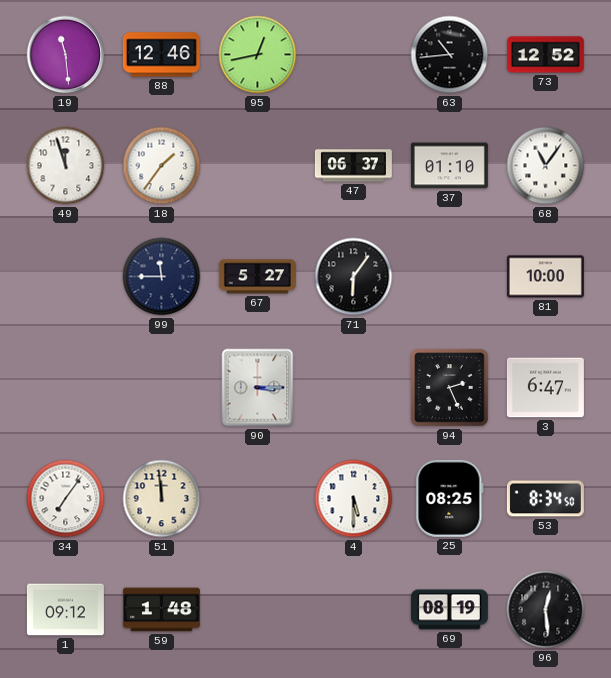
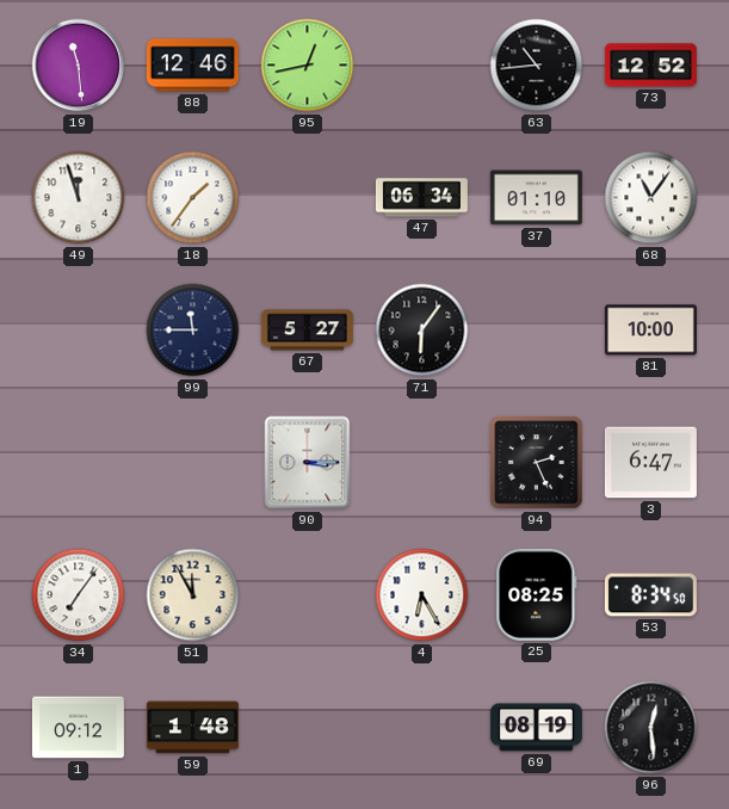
47: 06:37 -> 06:34
51: 11:59 -> 11:55
4: 5:30 -> 6:25
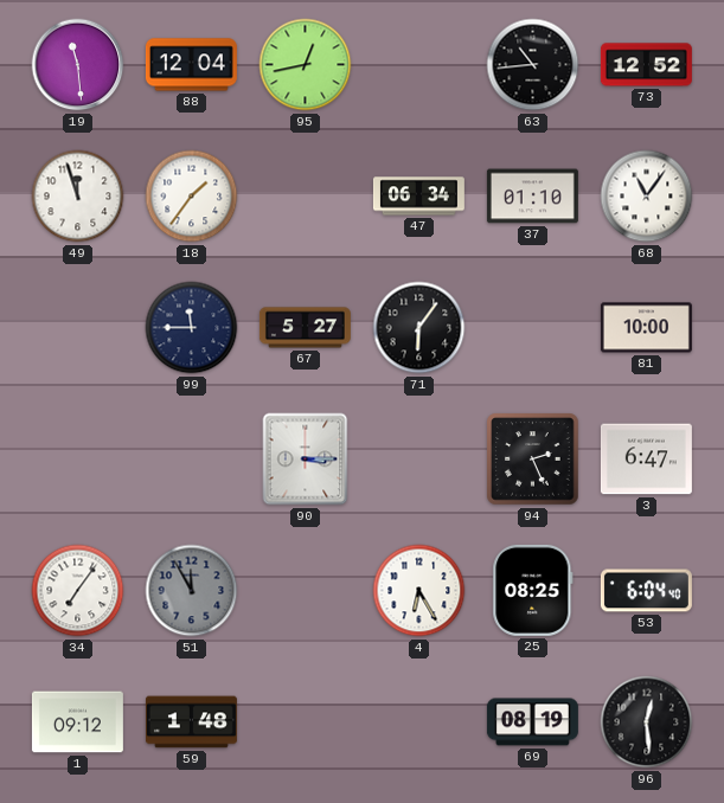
88: 12:46 -> 12:04
51 dial: cream -> grey
53: 8:34 -> 6:04
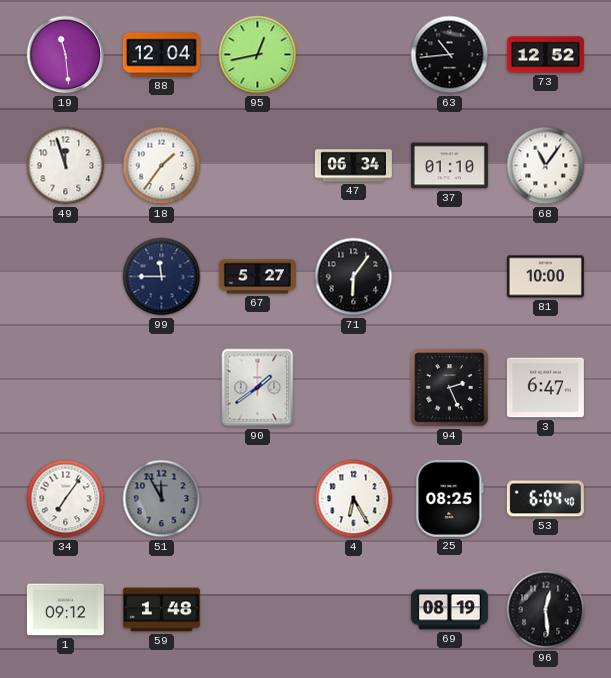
90: 3:15 -> 1:39
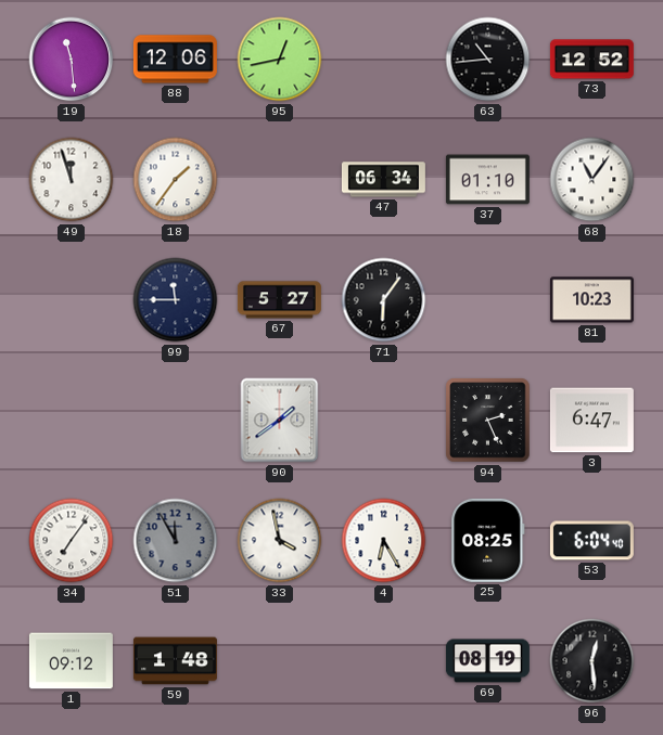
88: 12:04 -> 12:06
81: 10:00 -> 10:23
33: none -> 3:58
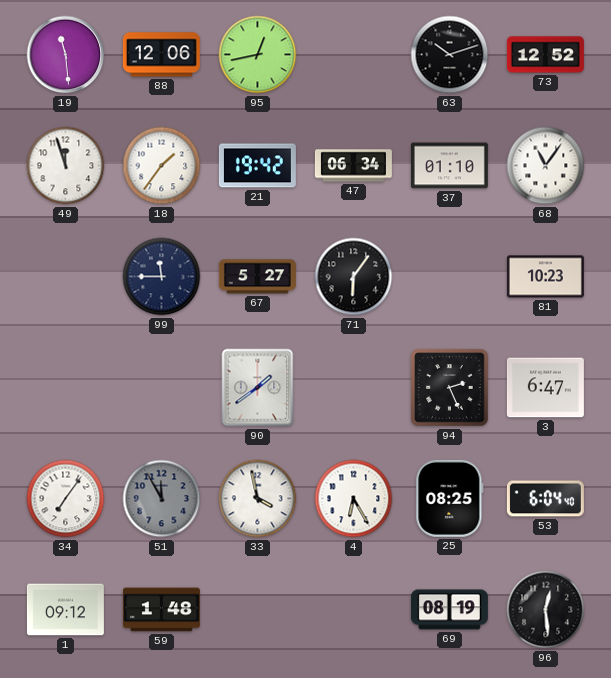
63: 10:44 -> 10:12
21: none -> 19:42
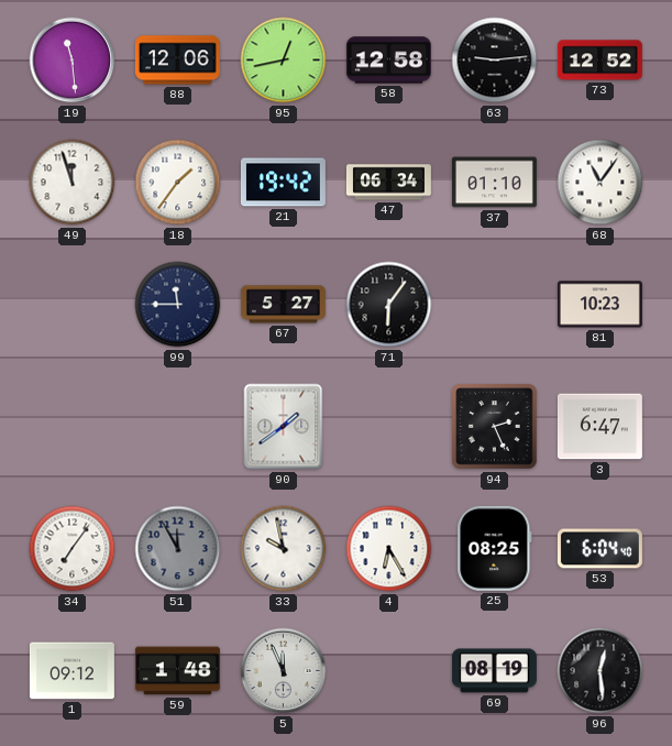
58: none -> 12:58
63: 10:12 -> 9:14
33: 3:58 -> 9:58
5: none -> 11:56
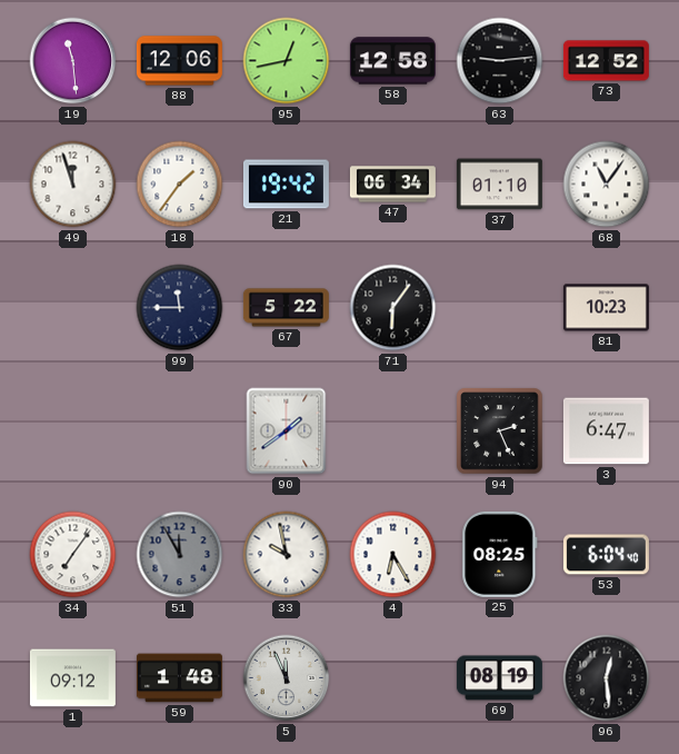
67: 5:27 -> 5:22
